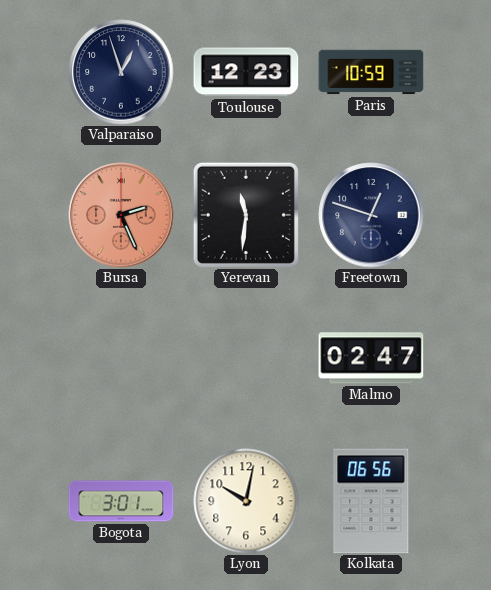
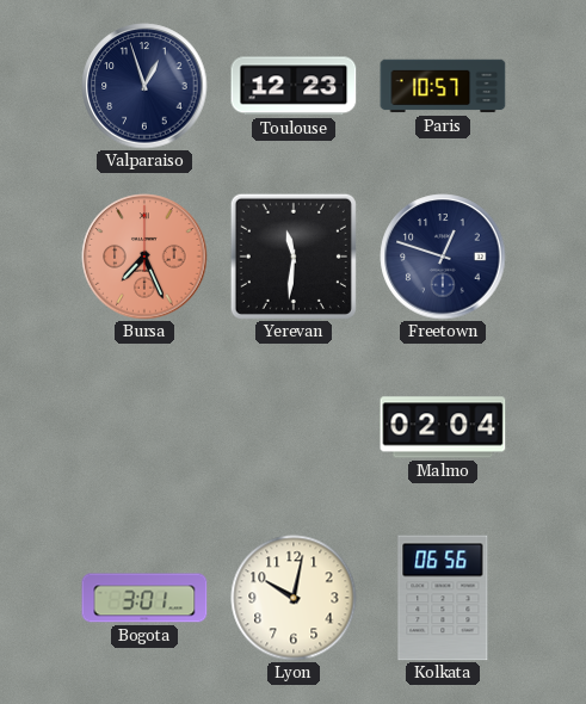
Paris: 10:59 -> 10:57
Bursa: 2:26 -> 7:26
Malmo: 02:47 -> 02:04
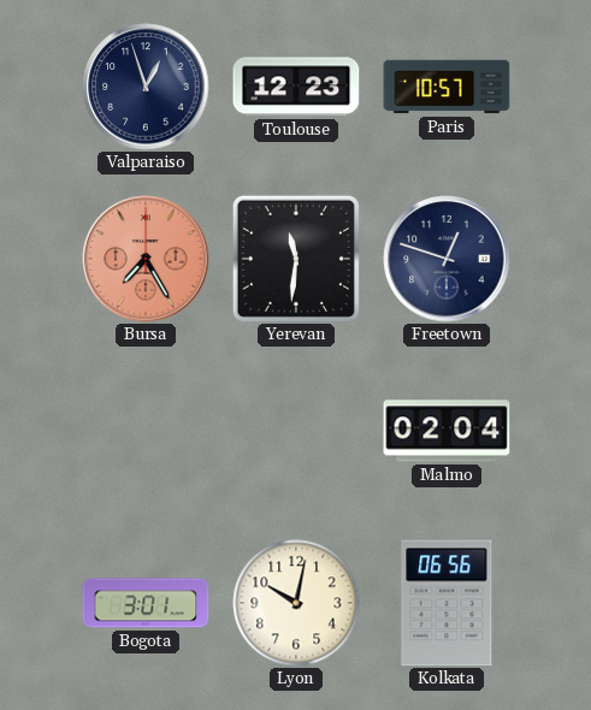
Bursa: 7:26 -> 7:25
